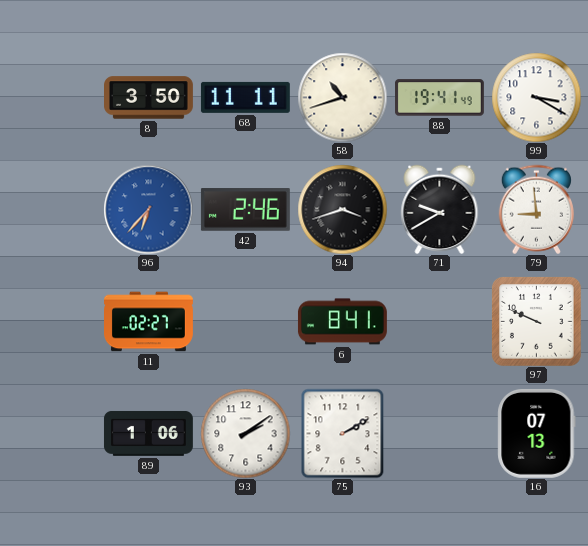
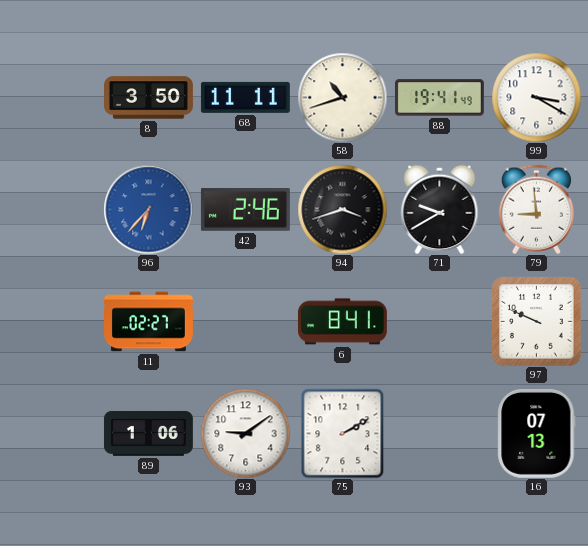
93: 2:09 -> 9:09
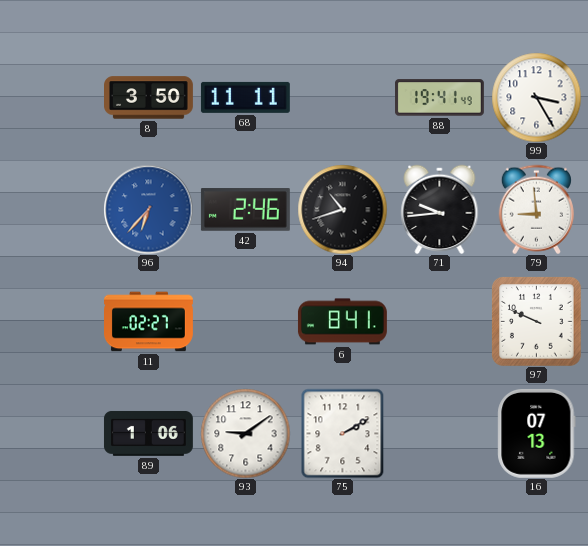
58: 10:42 -> none
99: 3:20 -> 3:25
94: 3:42 -> 10:42
71: 9:40 -> 9:44
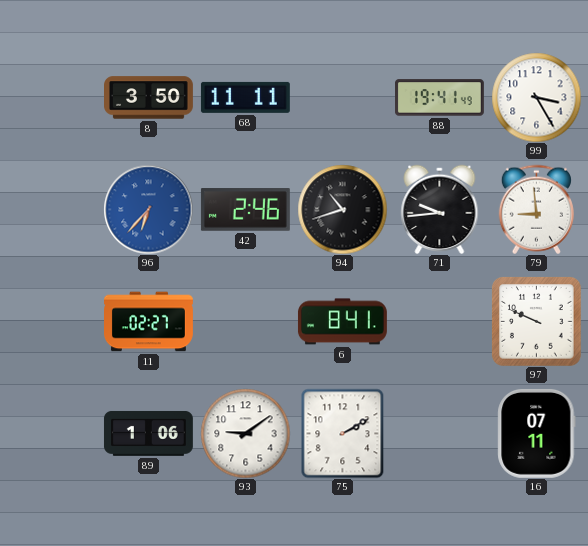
16: 07:13 -> 07:11
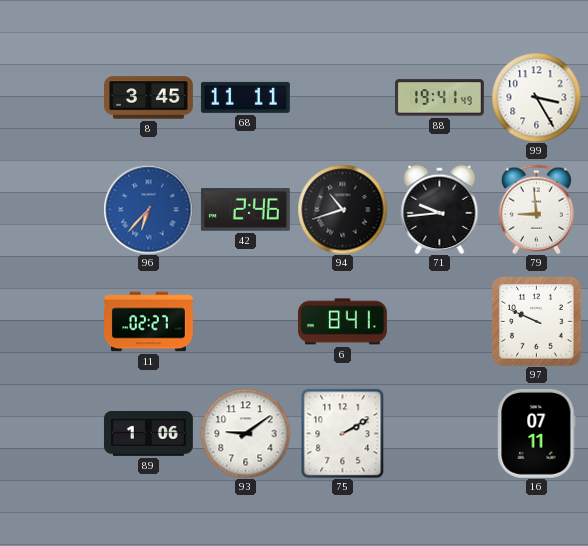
8: 3:50 -> 3:45
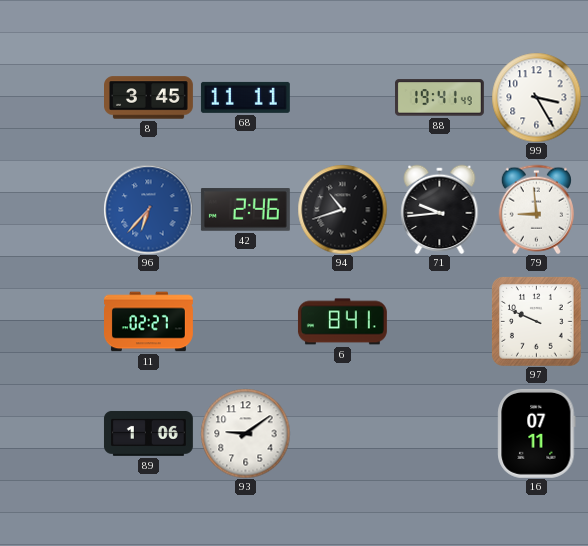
75: 2:10 -> none
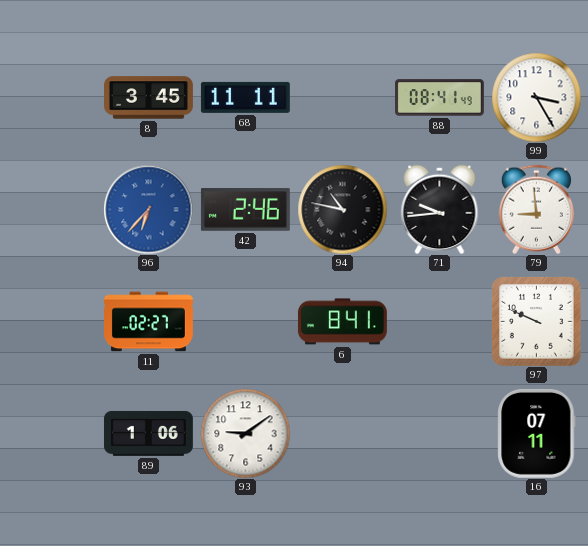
88: 19:41 -> 08:41
94: 10:42 -> 10:47
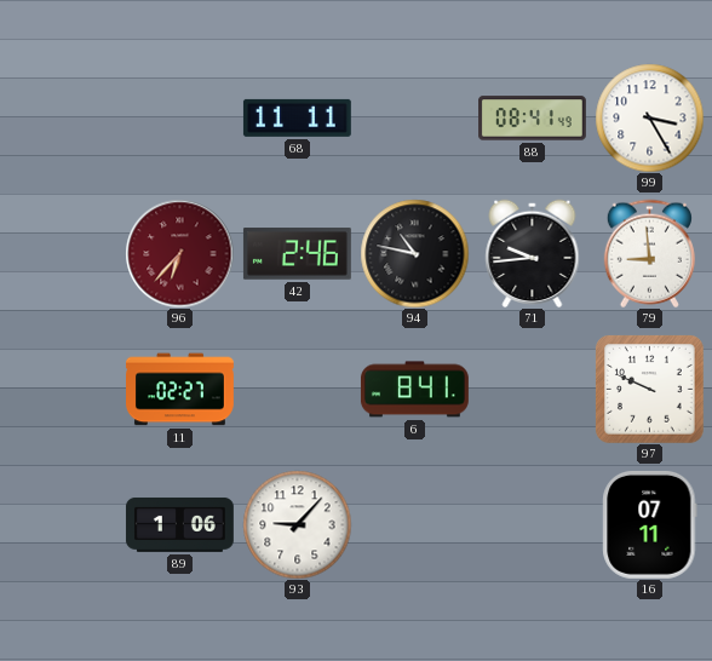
8: 3:45 -> none
96 dial: blue -> burgundy
93: 9:09 -> 9:07
